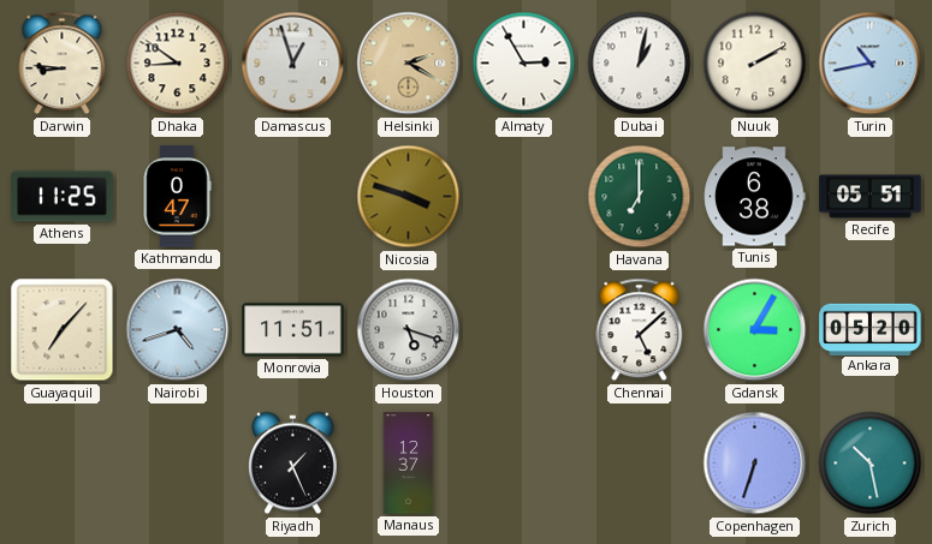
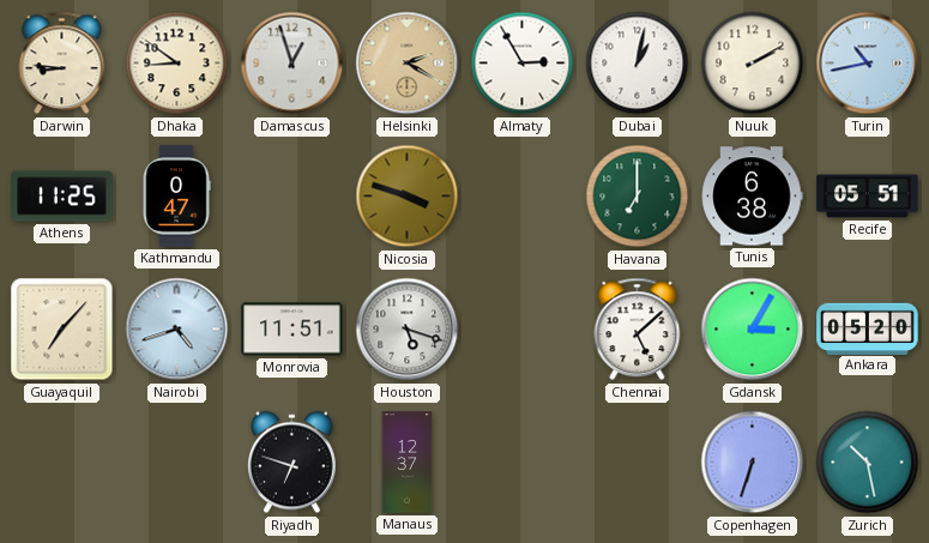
Riyadh: 1:26 -> 6:48
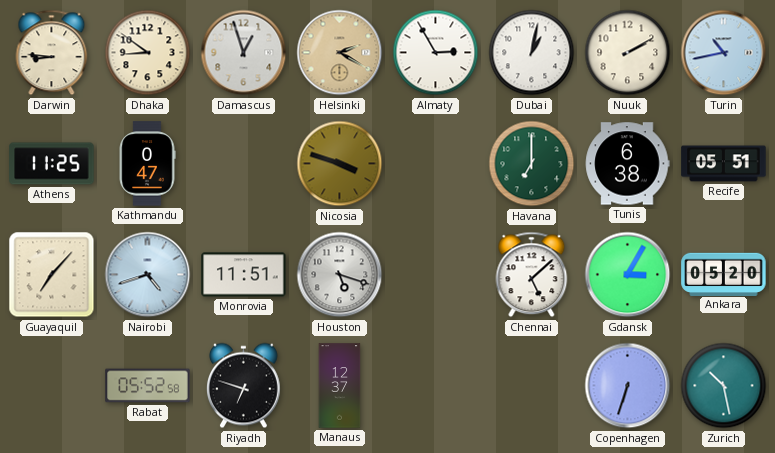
Rabat: none -> 05:52
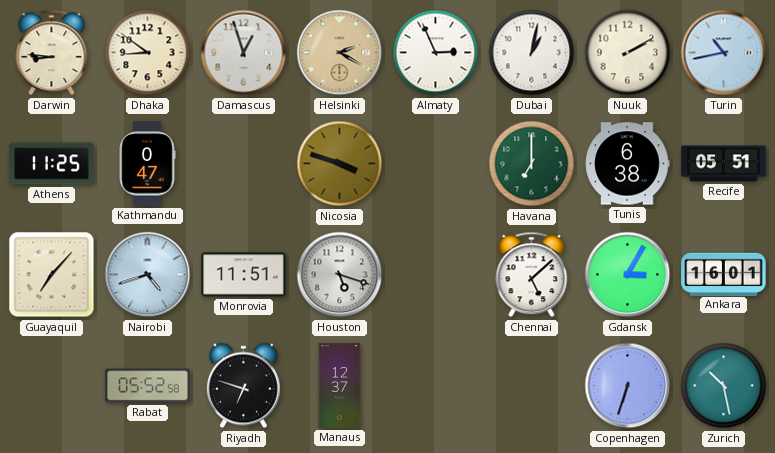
Almaty: 2:55 -> 2:56
Ankara: 05:20 -> 16:01
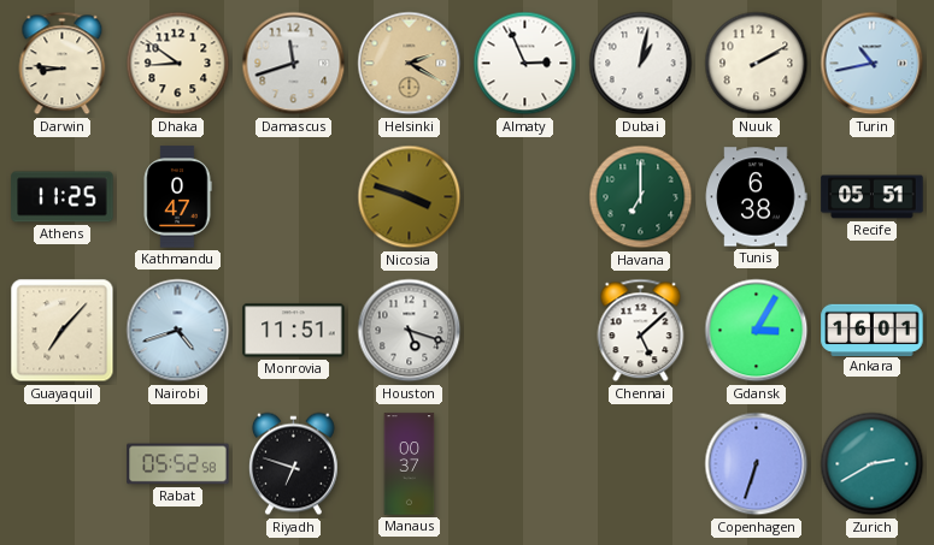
Damascus: 12:57 -> 11:42
Manaus: 12:37 -> 00:37
Zurich: 10:28 -> 2:40
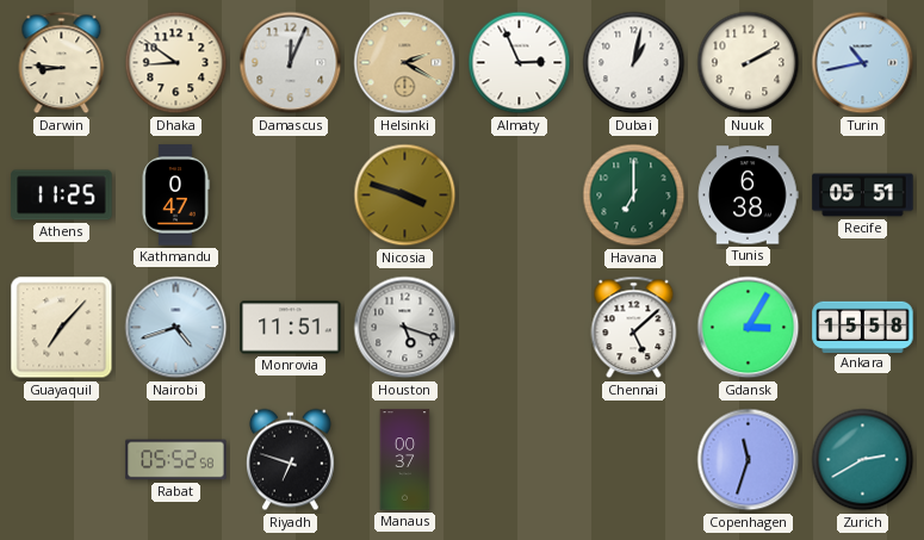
Damascus: 11:42 -> 12:04
Ankara: 16:01 -> 15:58
Copenhagen: 6:33 -> 11:33
